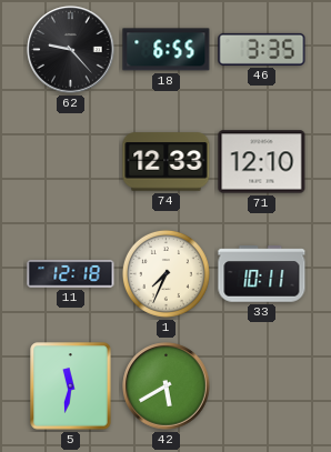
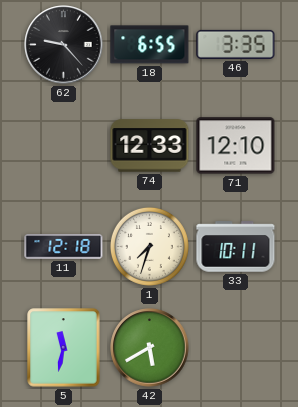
1: 7:34 -> 7:33
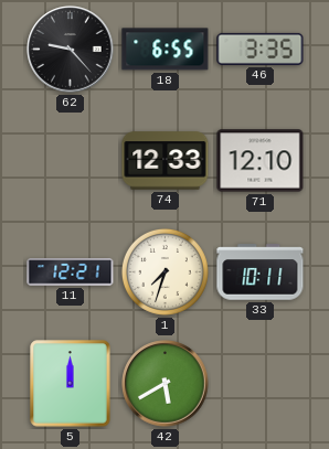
11: 12:18 -> 12:21
5: 11:32 -> 12:00
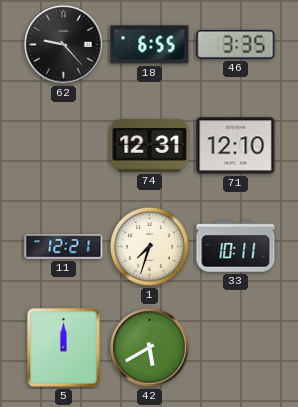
74: 12:33 -> 12:31
